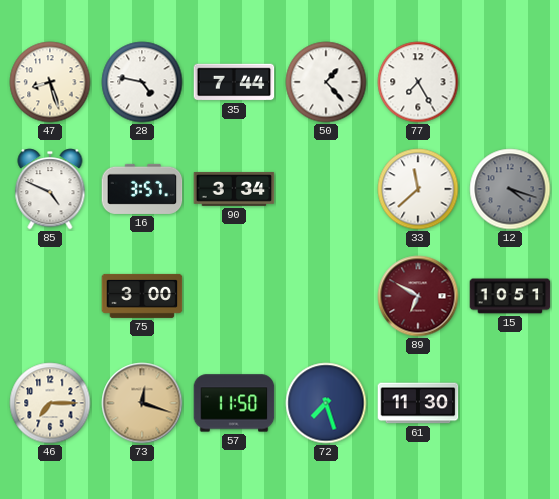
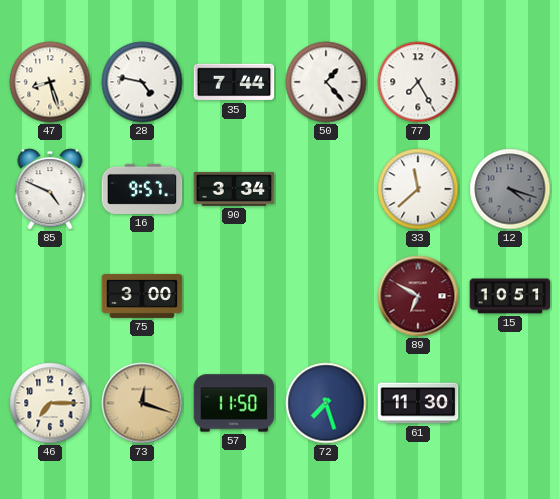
16: 3:57 -> 9:57
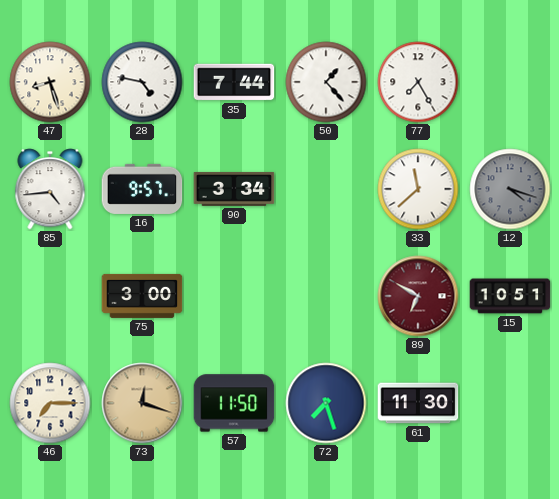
85: 4:49 -> 4:44
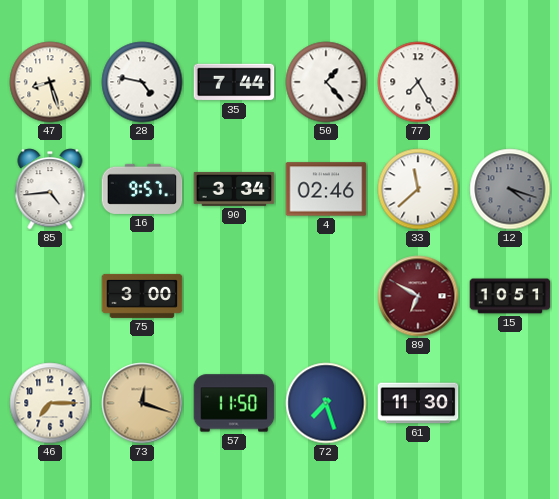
4: none -> 02:46
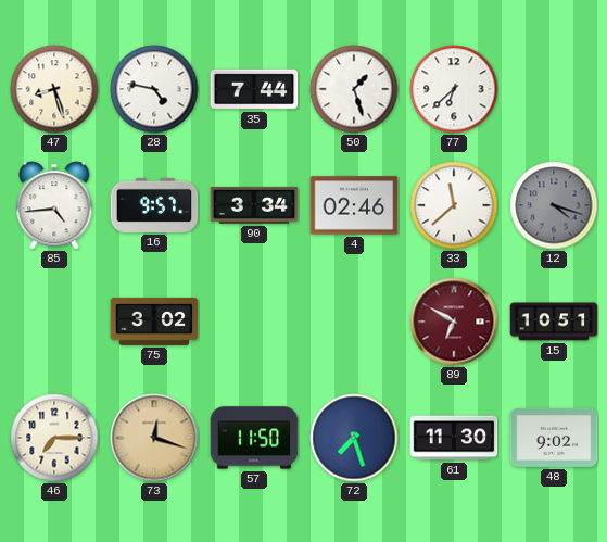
50: 1:23 -> 1:27
77: 7:25 -> 6:38
75: 3:00 -> 3:02
48: none -> 9:02
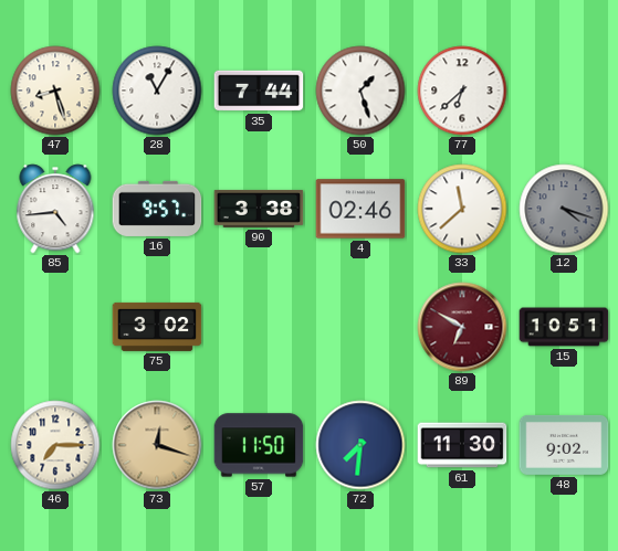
28: 4:47 -> 11:05
90: 3:34 -> 3:38
72: 7:27 -> 7:31
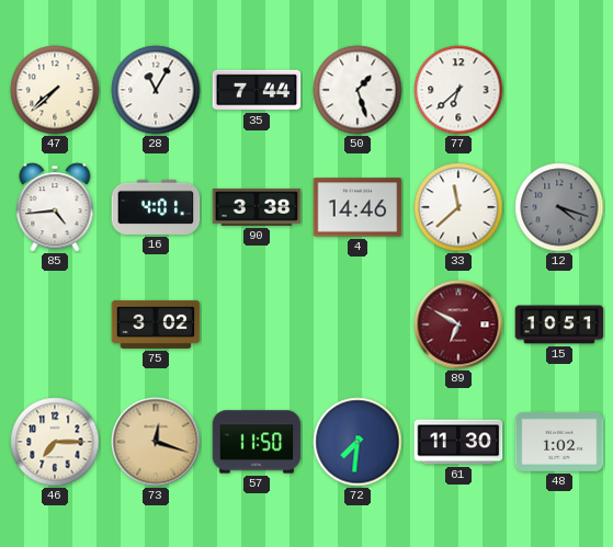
47: 8:27 -> 7:38
16: 9:57 -> 4:01
4: 02:46 -> 14:46
48: 9:02 -> 1:02
